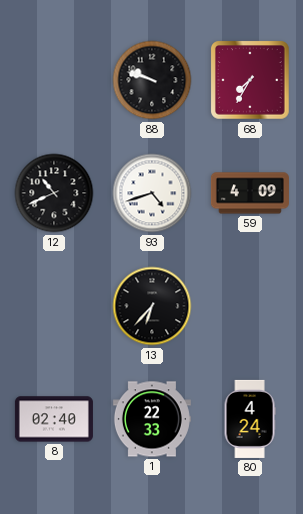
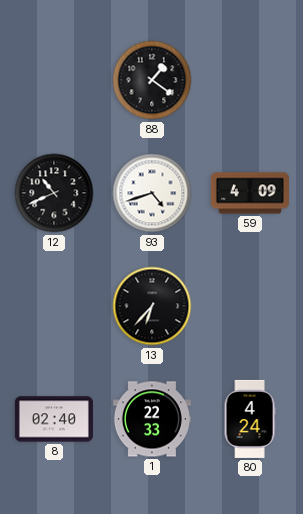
88: 9:48 -> 1:21
68: 7:35 -> none
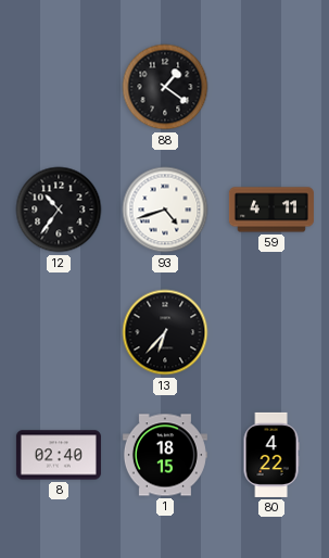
12: 10:41 -> 10:36
59: 4:09 -> 4:11
1: 22:33 -> 18:15
80: 4:24 -> 4:22
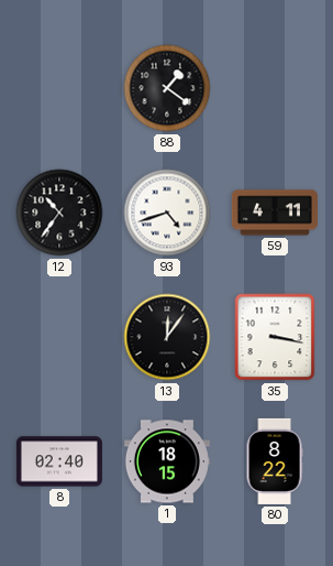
13: 6:37 -> 12:06
35: none -> 3:17
80: 4:22 -> 8:22
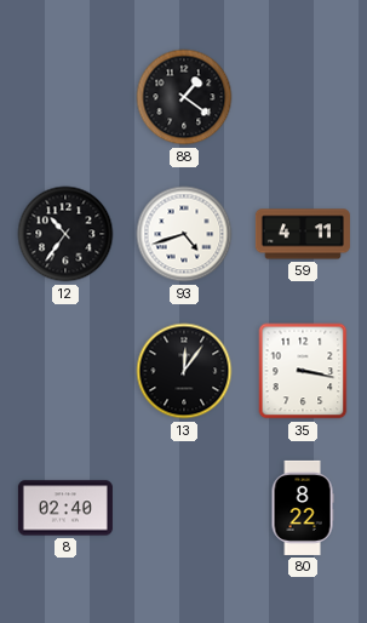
1: 18:15 -> none
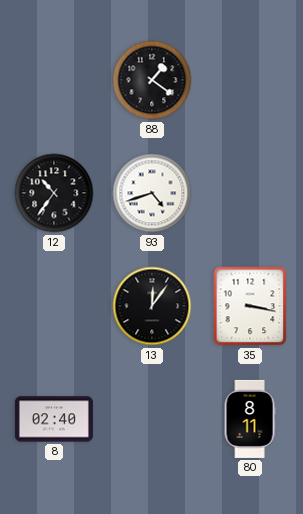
59: 4:11 -> none
80: 8:22 -> 8:11
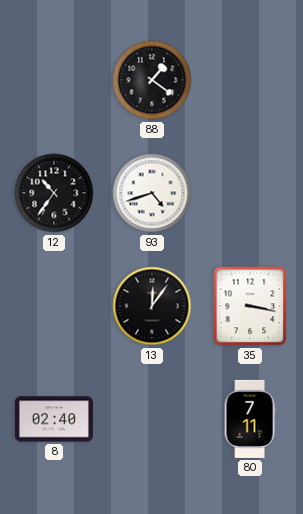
80: 8:11 -> 7:11
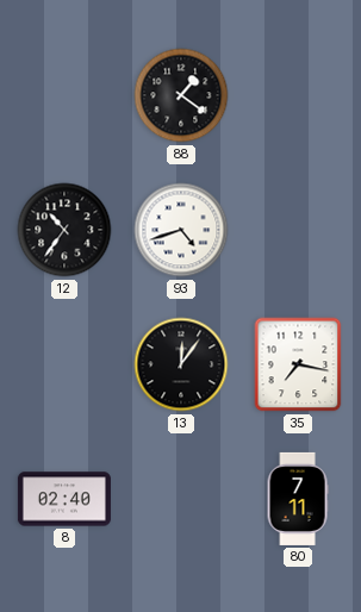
35: 3:17 -> 7:17
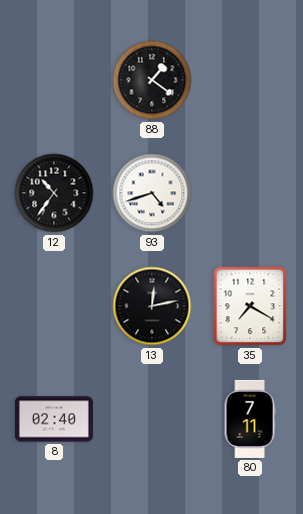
13: 12:06 -> 12:13
35: 7:17 -> 7:20
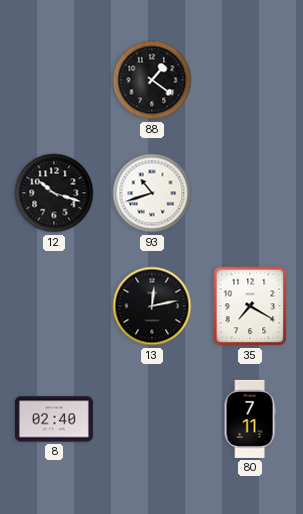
12: 10:36 -> 10:18
93: 4:42 -> 10:42
